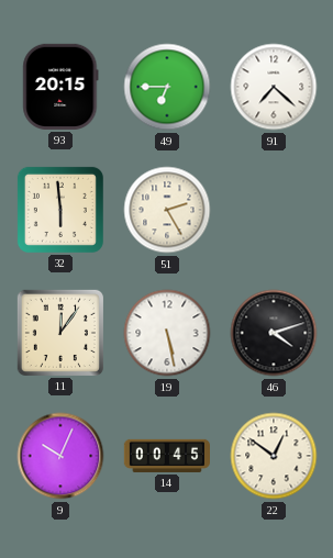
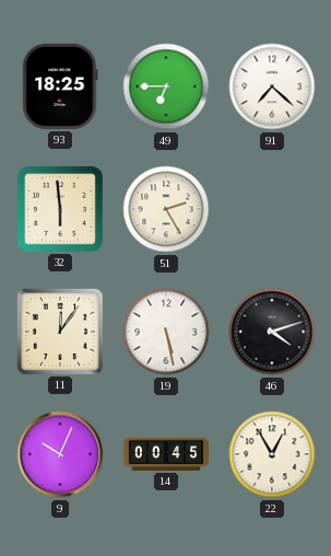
93: 20:15 -> 18:25
22: 12:51 -> 12:55
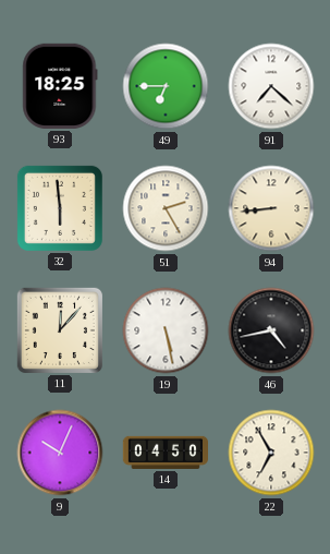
94: none -> 8:44
11: 12:06 -> 12:07
46: 4:12 -> 4:43
14: 00:45 -> 04:50
22: 12:55 -> 6:55
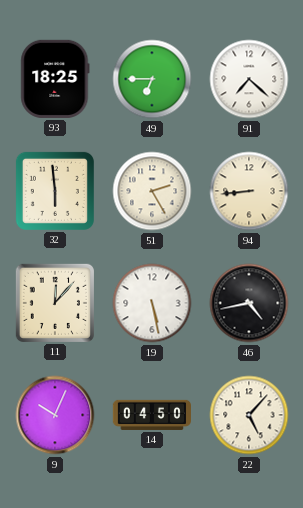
22: 6:55 -> 5:07
